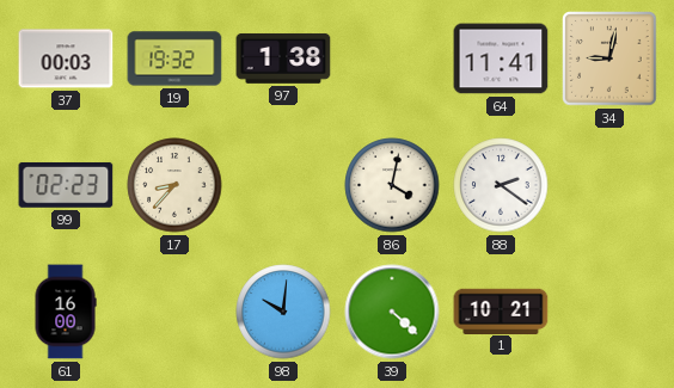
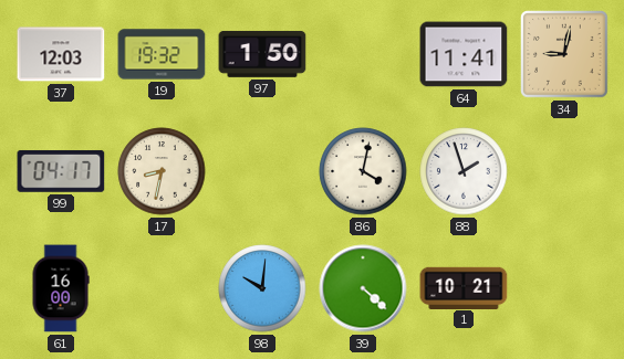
37: 00:03 -> 12:03
97: 1:38 -> 1:50
99: 02:23 -> 04:17
17: 8:37 -> 8:32
88: 2:21 -> 1:57
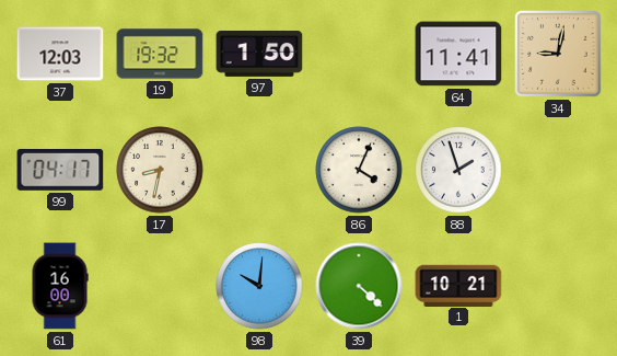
86: 4:02 -> 4:04
